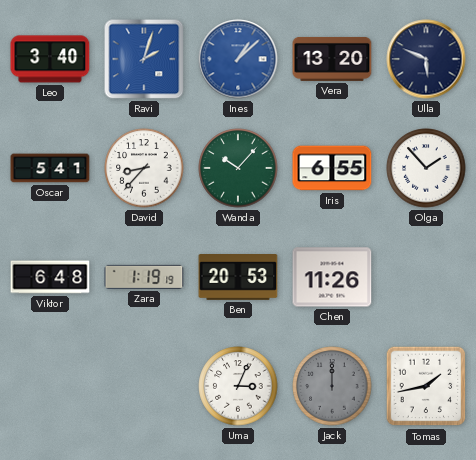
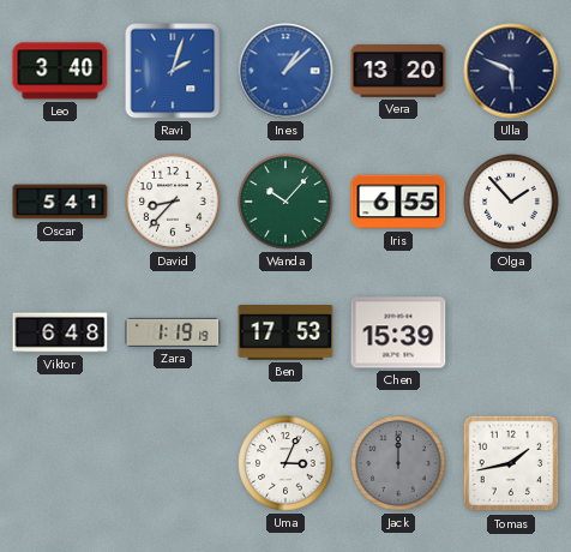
Ben: 20:53 -> 17:53
Chen: 11:26 -> 15:39
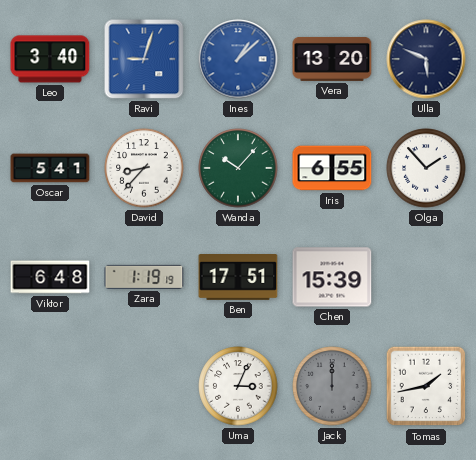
Ravi: 2:03 -> 9:03
Ben: 17:53 -> 17:51
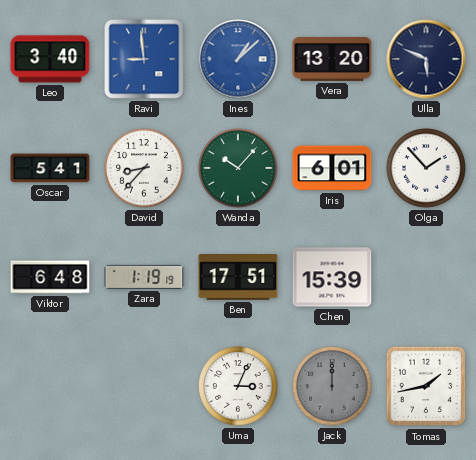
Ravi: 9:03 -> 8:59
Iris: 6:55 -> 6:01
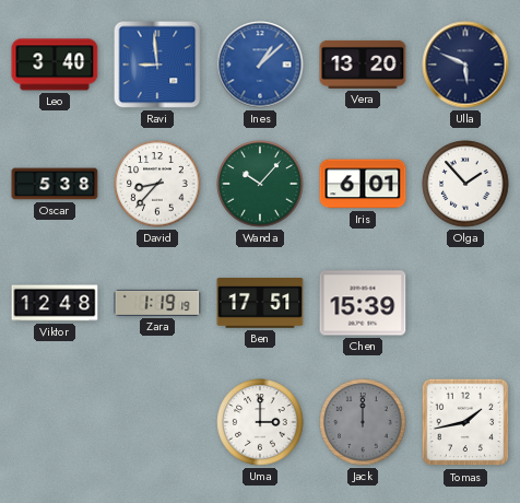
Oscar: 5:41 -> 5:38
Viktor: 6:48 -> 12:48
Uma: 3:04 -> 3:00
